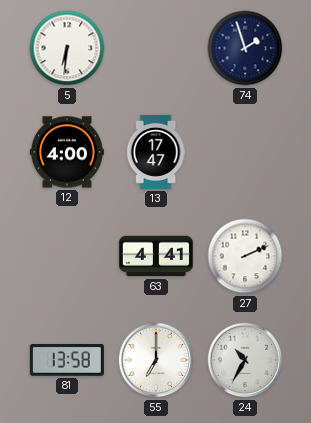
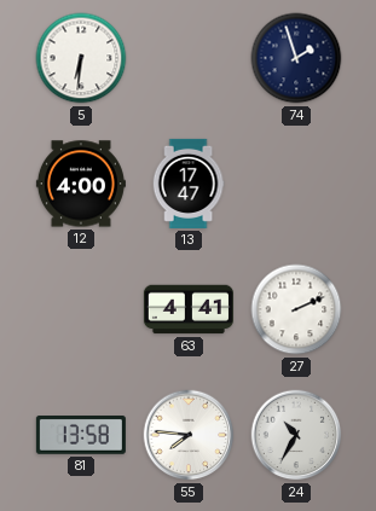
55: 7:00 -> 7:46
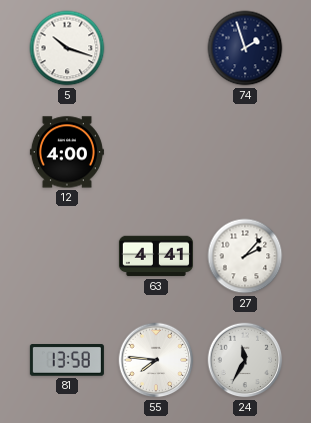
5: 6:31 -> 10:18
13: 17:47 -> none
27: 2:11 -> 2:07
24: 10:35 -> 11:35
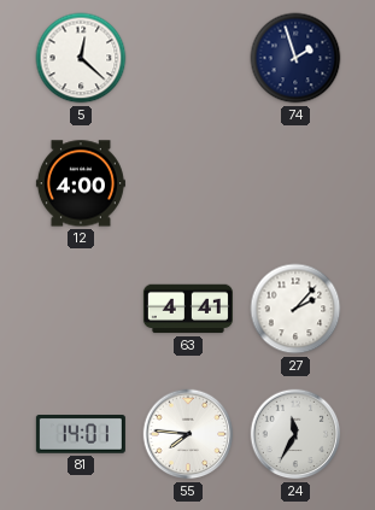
5: 10:18 -> 12:22
81: 13:58 -> 14:01
